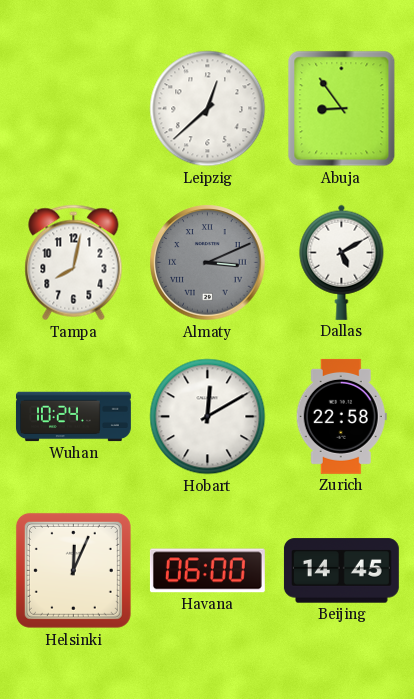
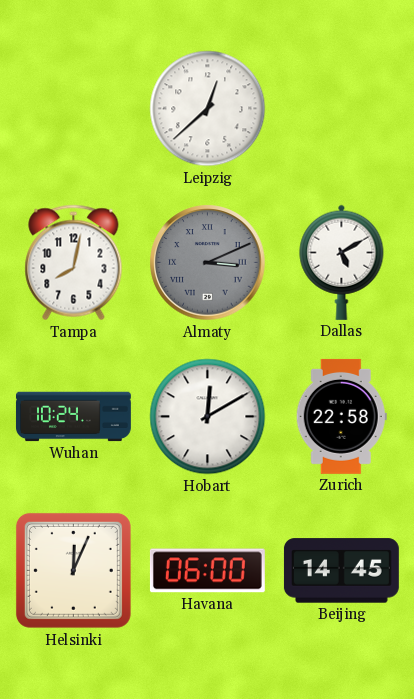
Abuja: 8:54 -> none
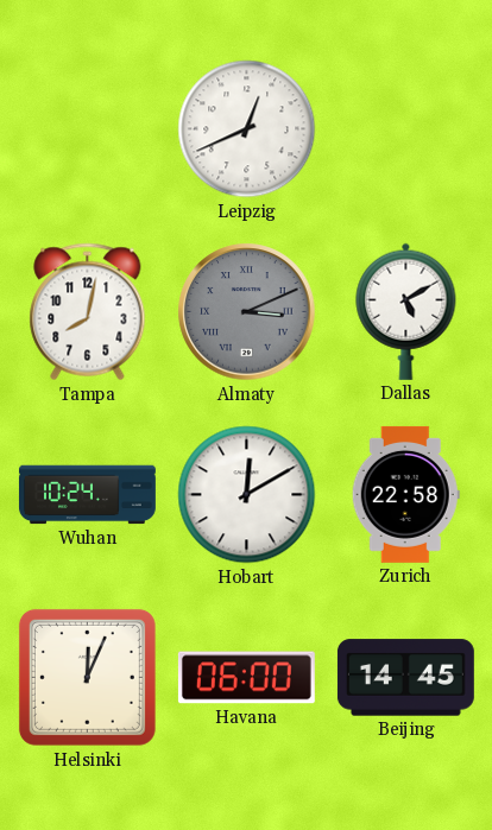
Leipzig: 12:38 -> 12:41
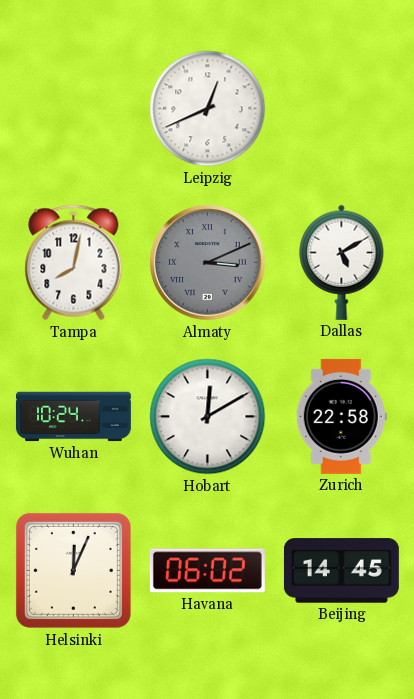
Havana: 06:00 -> 06:02
